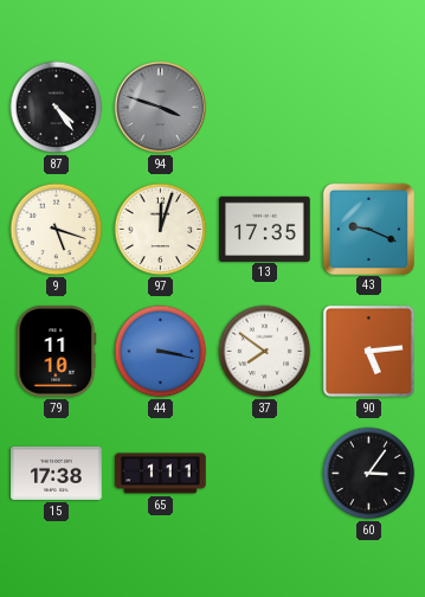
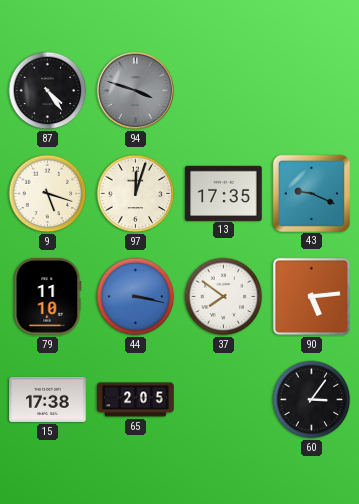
65: 1:11 -> 2:05
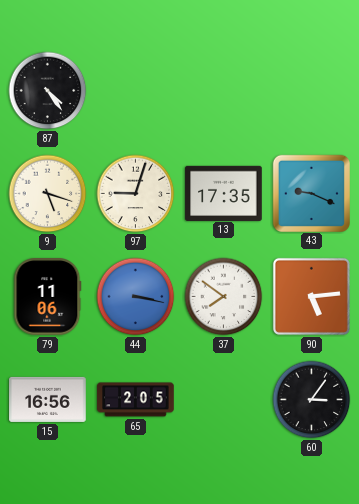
94: 3:48 -> none
97: 12:03 -> 9:03
79: 11:10 -> 11:06
15: 17:38 -> 16:56
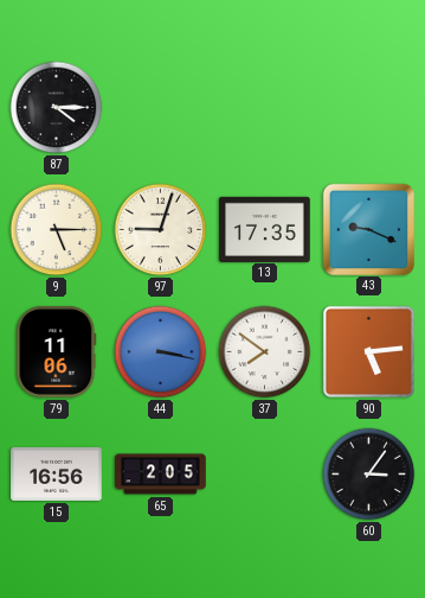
87: 4:24 -> 4:15
9: 5:18 -> 5:15
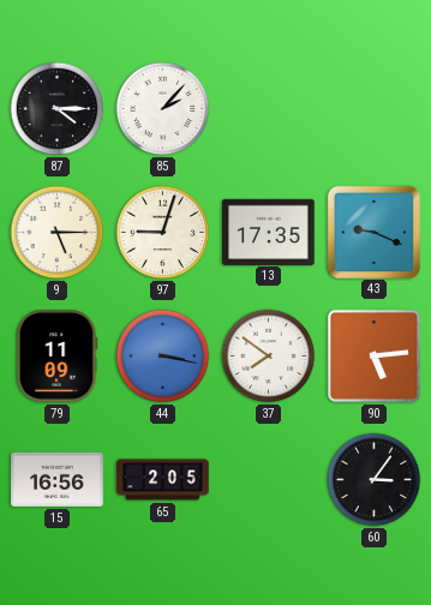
85: none -> 2:07
79: 11:06 -> 11:09
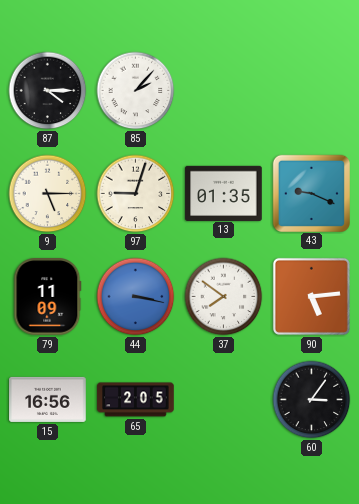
13: 17:35 -> 01:35
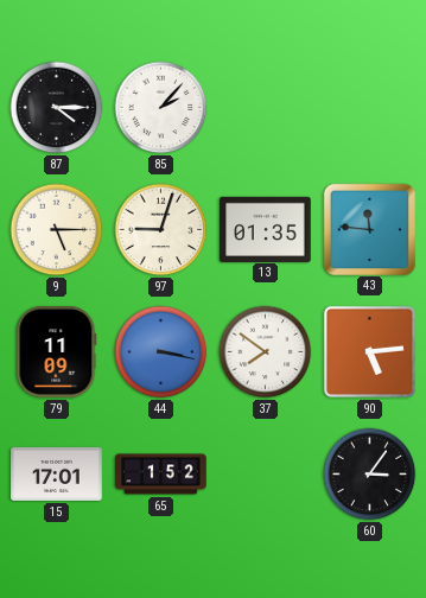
43: 9:19 -> 11:46
15: 16:56 -> 17:01
65: 2:05 -> 1:52
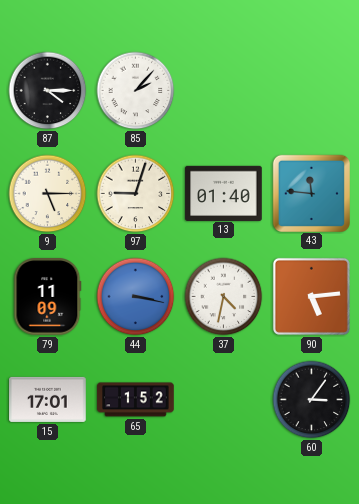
13: 01:35 -> 01:40
37: 7:51 -> 4:32
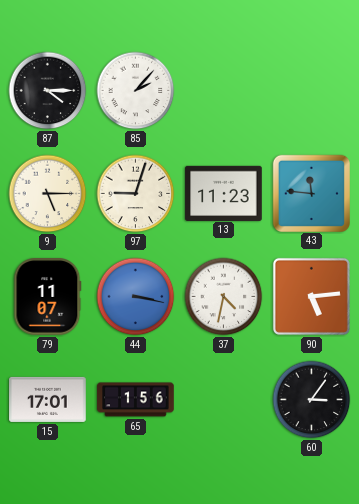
13: 01:40 -> 11:23
79: 11:09 -> 11:07
65: 1:52 -> 1:56
